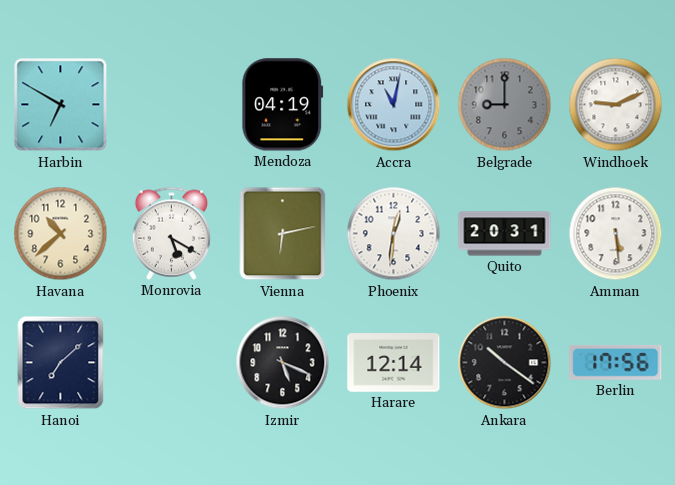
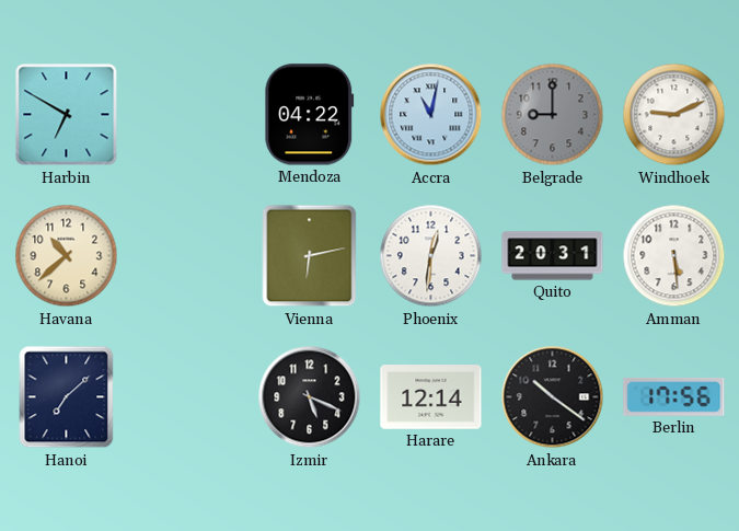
Mendoza: 04:19 -> 04:22
Monrovia: 5:20 -> none
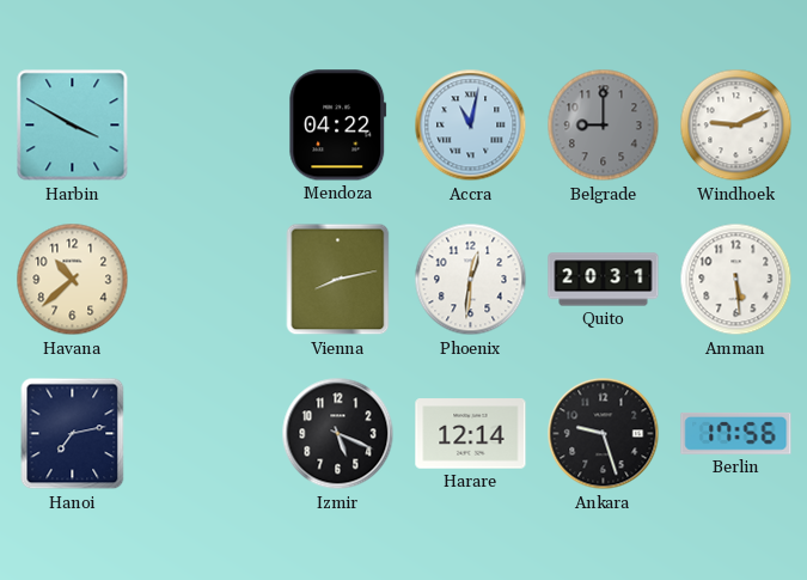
Harbin: 6:50 -> 3:50
Vienna: 6:13 -> 8:13
Hanoi: 7:08 -> 7:13
Ankara: 10:21 -> 9:27
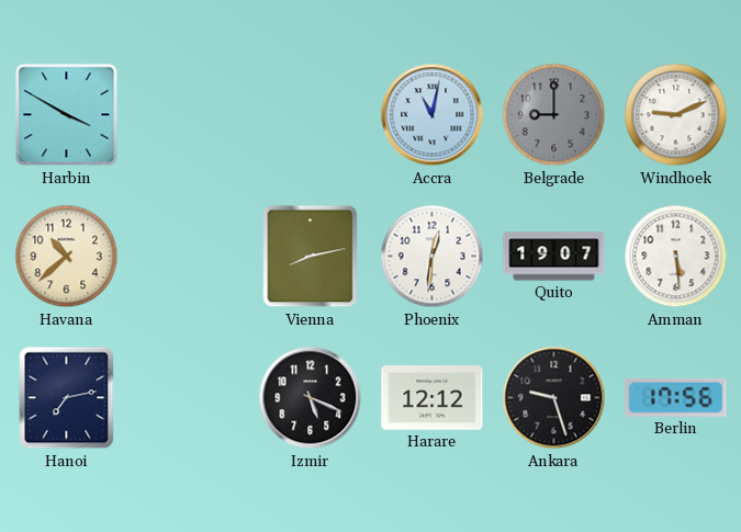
Mendoza: 04:22 -> none
Quito: 20:31 -> 19:07
Harare: 12:14 -> 12:12
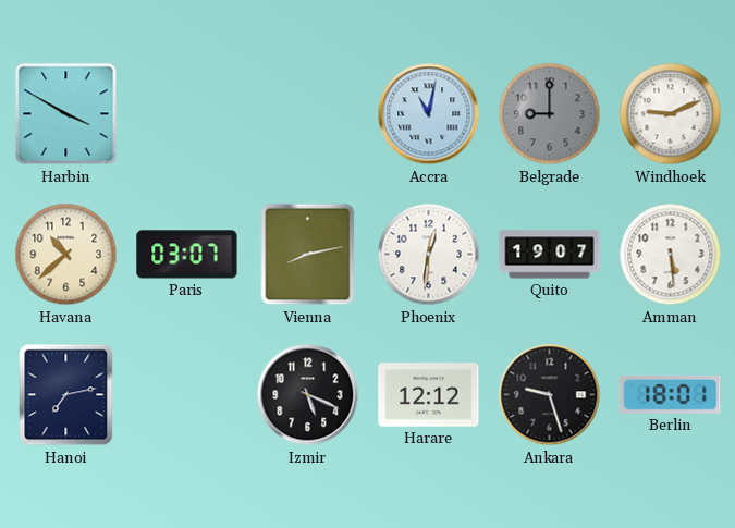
Paris: none -> 03:07
Berlin: 17:56 -> 18:01
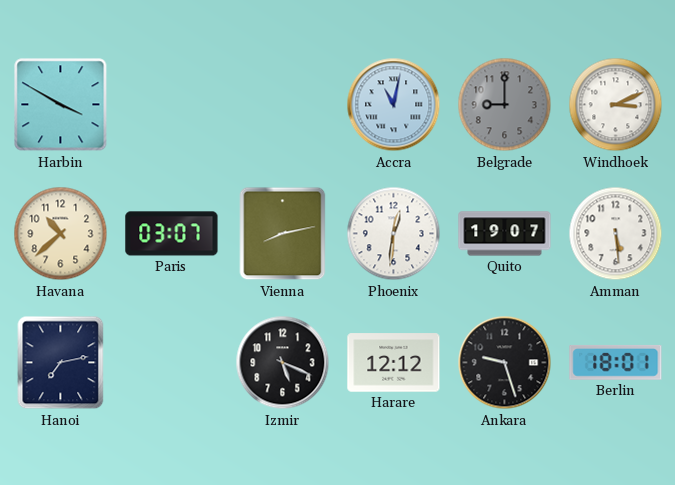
Windhoek: 9:11 -> 3:11
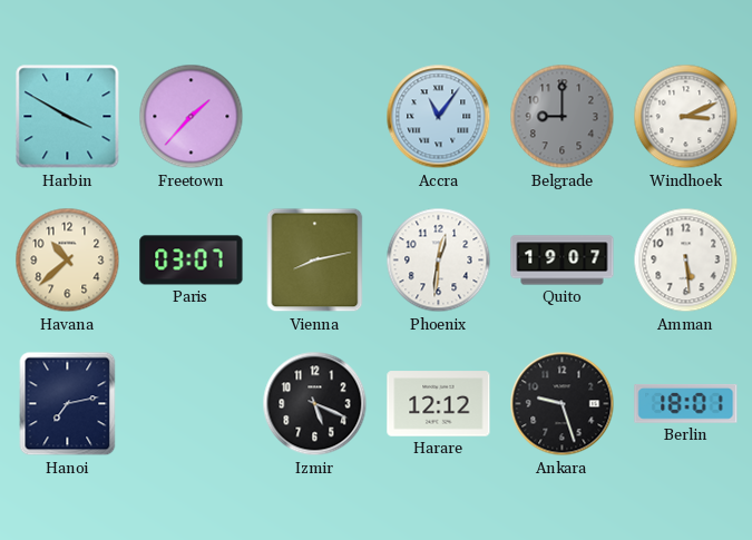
Freetown: none -> 1:37
Accra: 11:02 -> 11:06
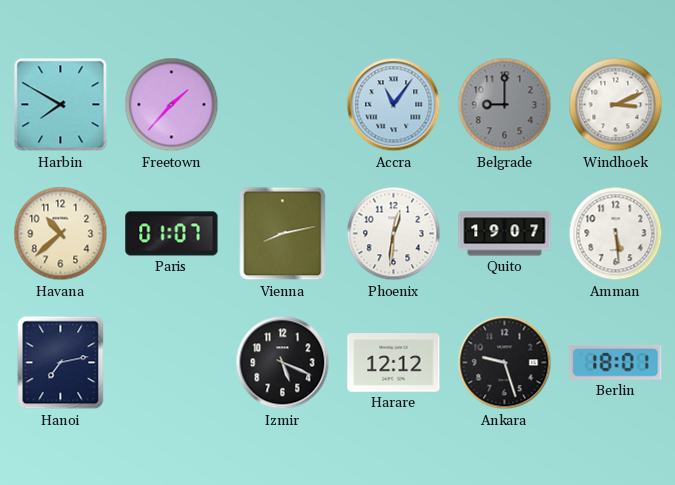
Harbin: 3:50 -> 7:50
Paris: 03:07 -> 01:07
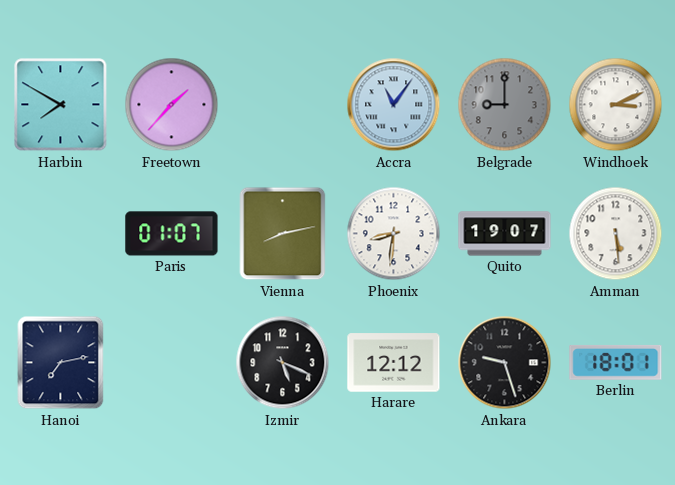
Havana: 10:38 -> none
Phoenix: 12:31 -> 8:31
